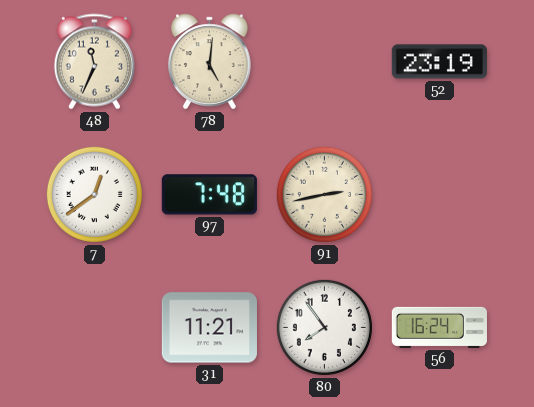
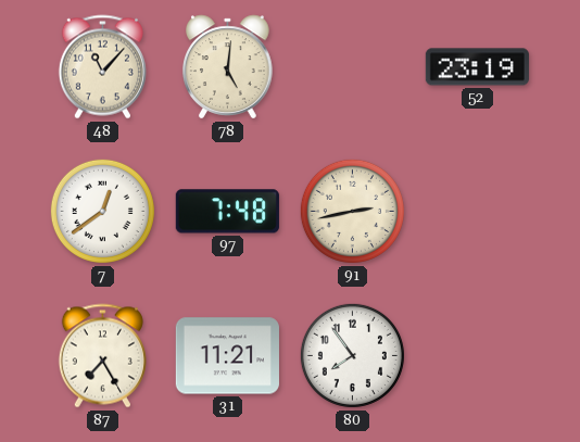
48: 11:34 -> 11:07
87: none -> 7:25
56: 16:24 -> none
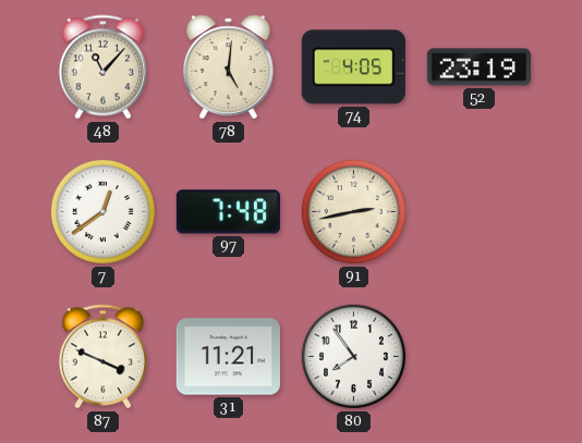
74: none -> 4:05
87: 7:25 -> 3:49
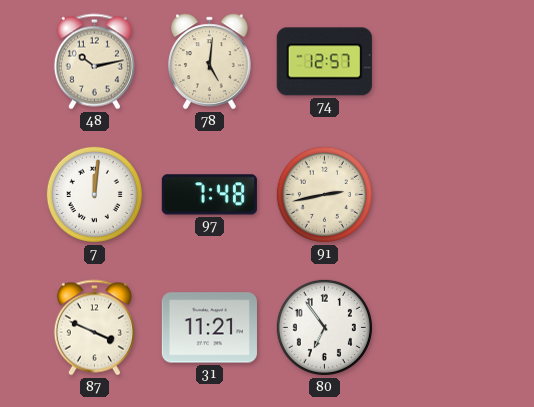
48: 11:07 -> 10:13
74: 4:05 -> 12:57
52: 23:19 -> none
7: 12:39 -> 12:01
80: 7:54 -> 6:54
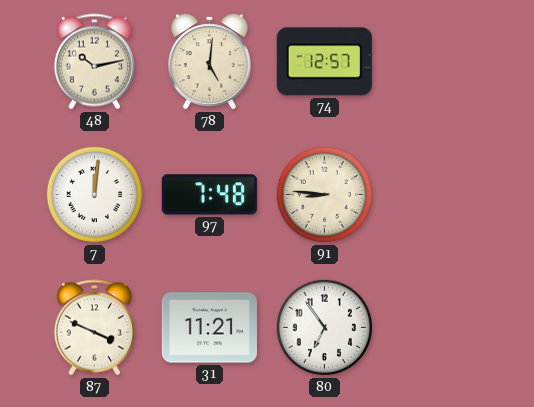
91: 2:43 -> 8:46
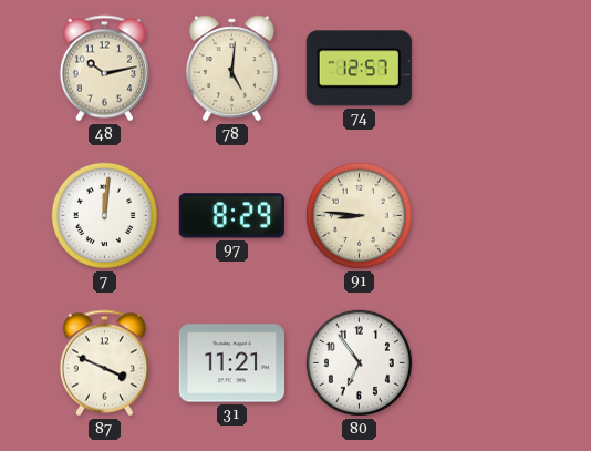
97: 7:48 -> 8:29
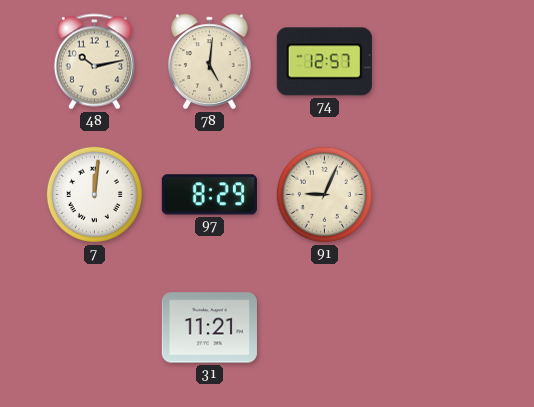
91: 8:46 -> 9:04
87: 3:49 -> none
80: 6:54 -> none
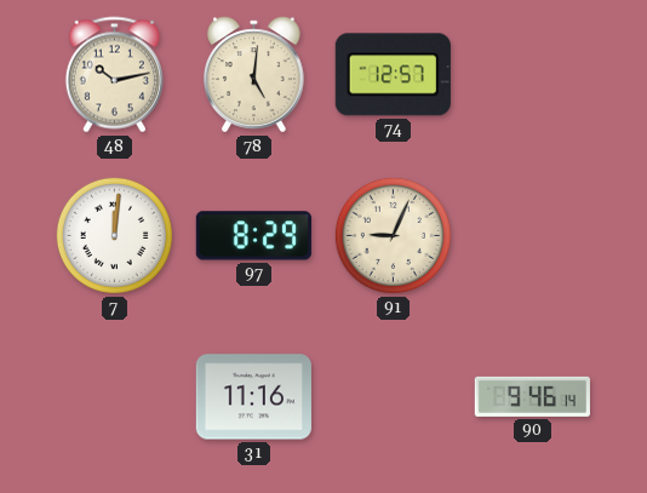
31: 11:21 -> 11:16
90: none -> 9:46
